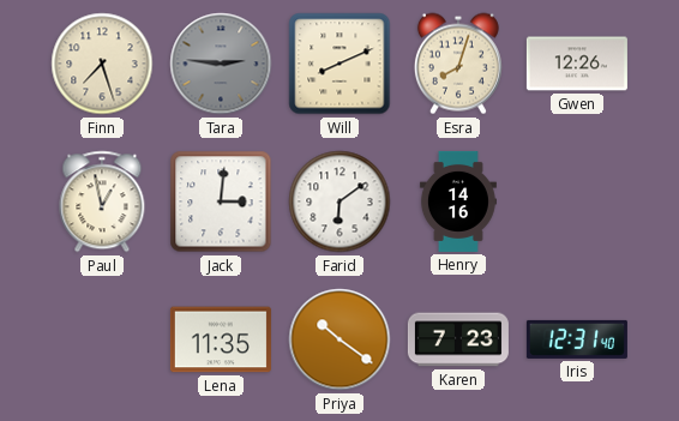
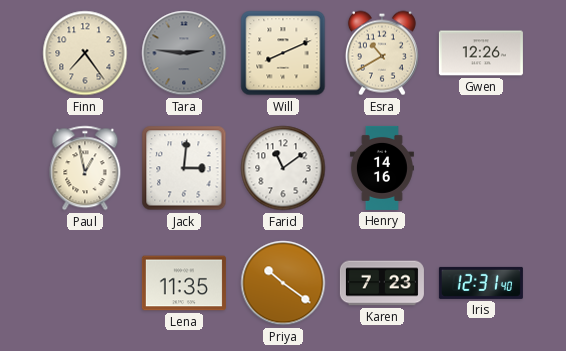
Finn: 7:27 -> 7:24
Esra: 8:03 -> 10:40
Farid: 6:09 -> 11:09
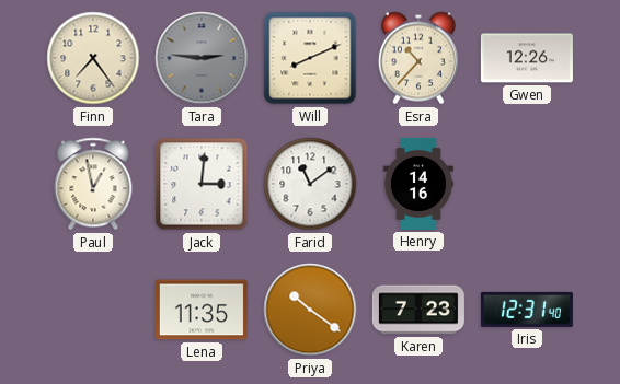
Esra: 10:40 -> 10:37
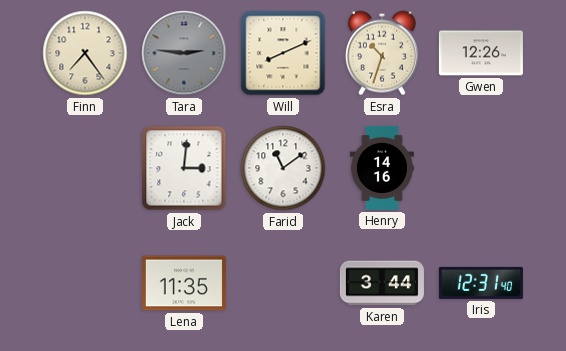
Esra: 10:37 -> 10:33
Paul: 12:58 -> none
Priya: 10:21 -> none
Karen: 7:23 -> 3:44
